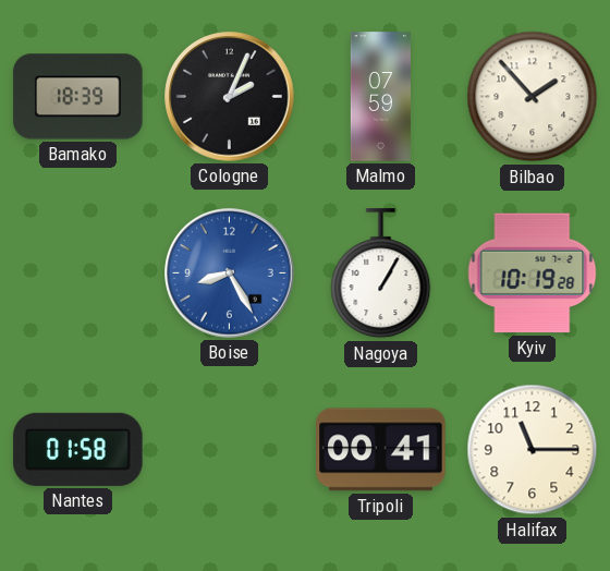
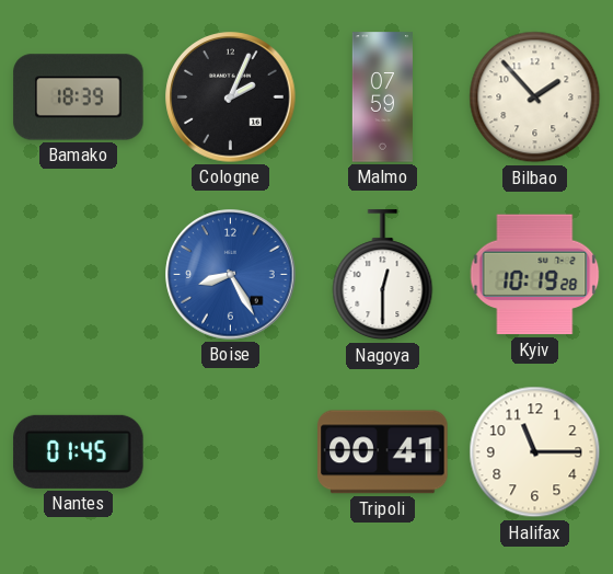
Nagoya: 1:05 -> 12:30
Nantes: 01:58 -> 01:45
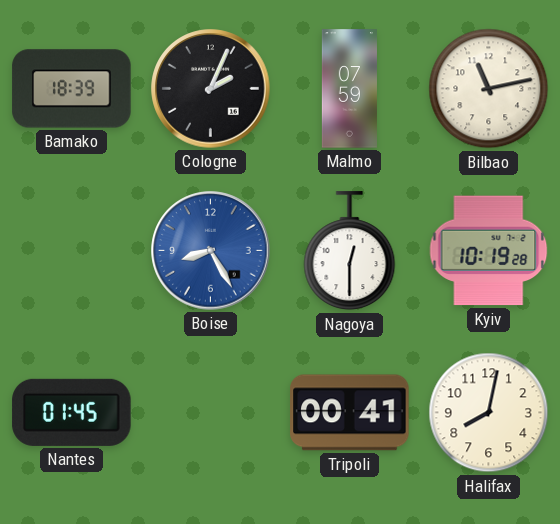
Bilbao: 1:53 -> 11:13
Halifax: 11:15 -> 8:02
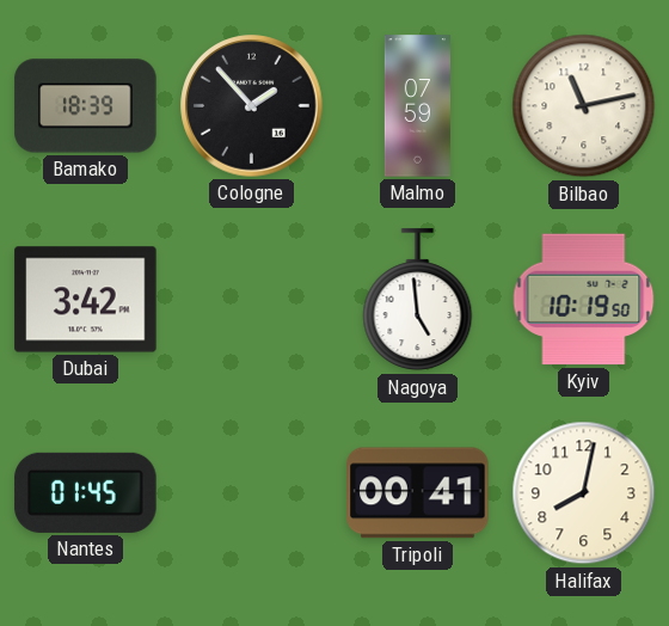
Cologne: 2:04 -> 1:53
Dubai: none -> 3:42
Boise: 8:25 -> none
Nagoya: 12:30 -> 4:59
Kyiv: 10:19:28 -> 10:19:50
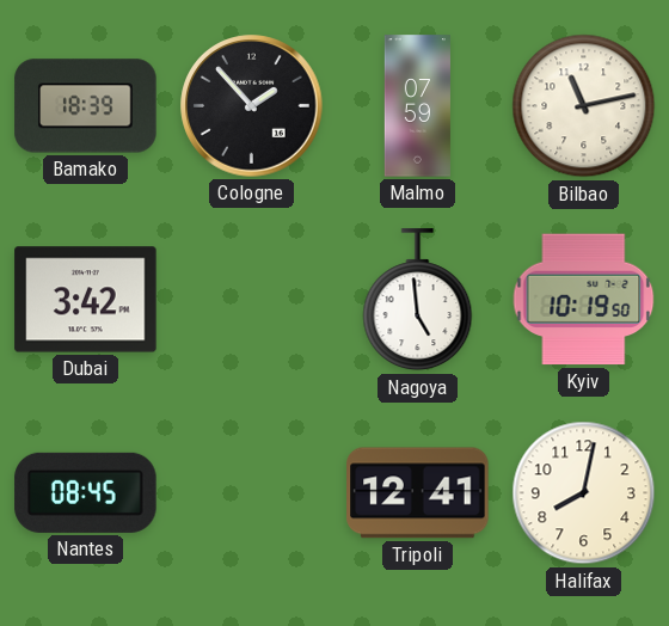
Nantes: 01:45 -> 08:45
Tripoli: 00:41 -> 12:41
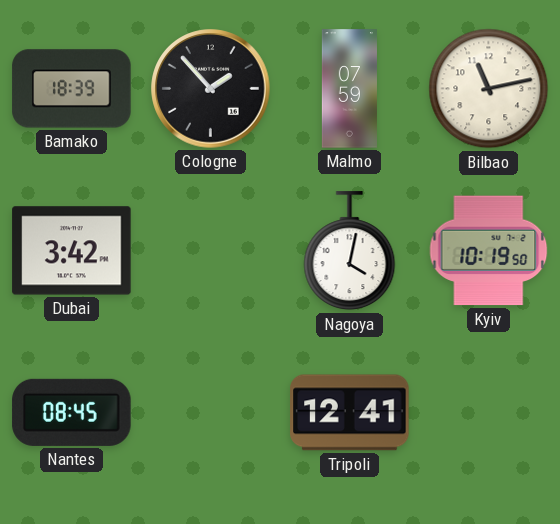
Nagoya: 4:59 -> 4:02
Halifax: 8:02 -> none
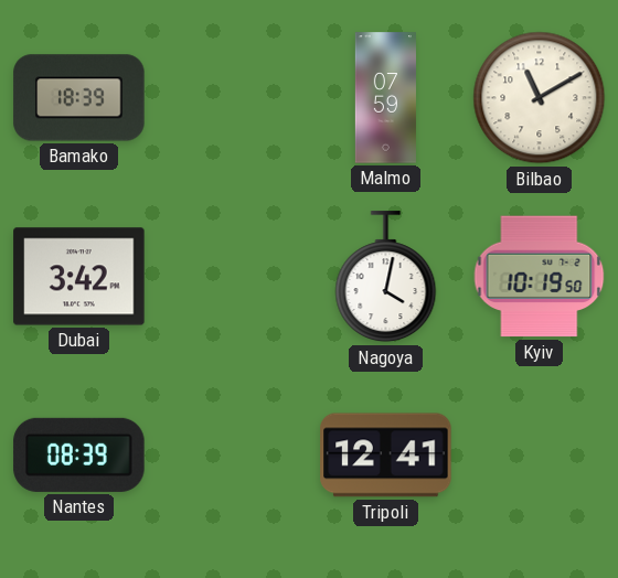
Cologne: 1:53 -> none
Bilbao: 11:13 -> 11:10
Nantes: 08:45 -> 08:39
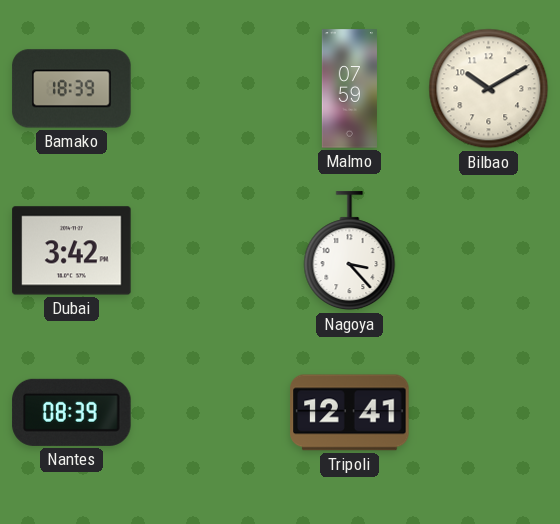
Bilbao: 11:10 -> 10:10
Nagoya: 4:02 -> 3:23
Kyiv: 10:19 -> none
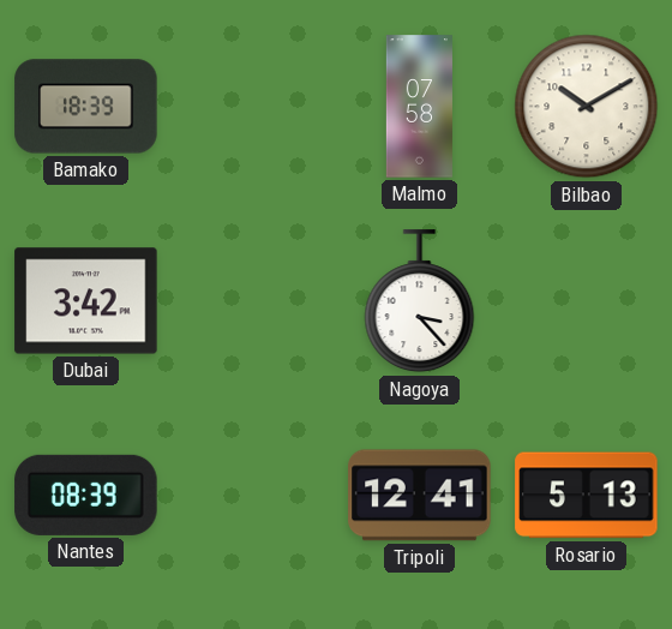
Malmo: 07:59 -> 07:58
Rosario: none -> 5:13
